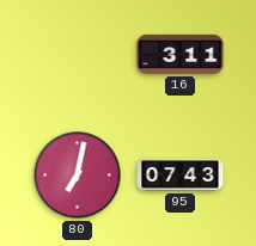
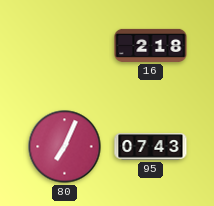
16: 3:11 -> 2:18
80: 7:02 -> 7:04
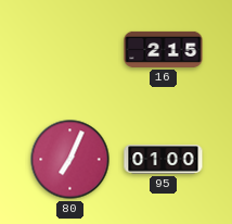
16: 2:18 -> 2:15
95: 07:43 -> 01:00
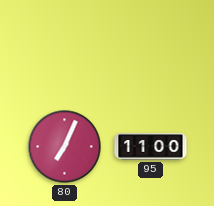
16: 2:15 -> none
95: 01:00 -> 11:00
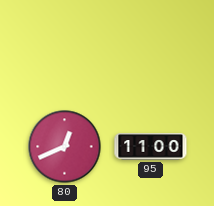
80: 7:04 -> 12:41
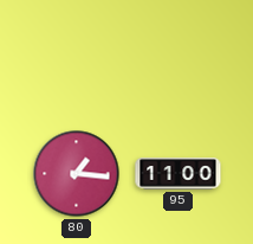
80: 12:41 -> 1:16
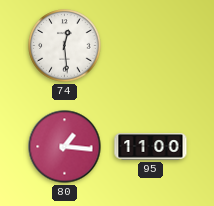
74: none -> 12:29
